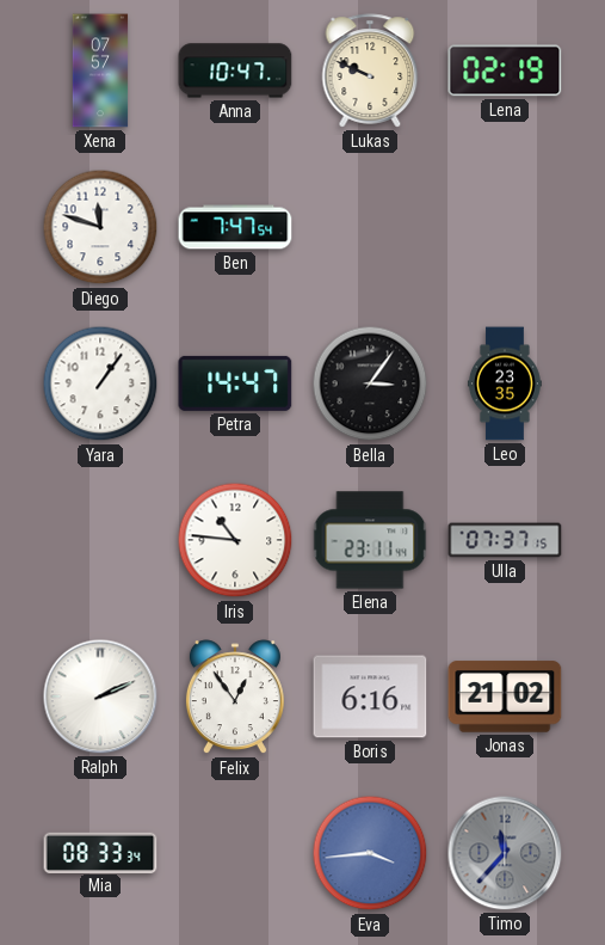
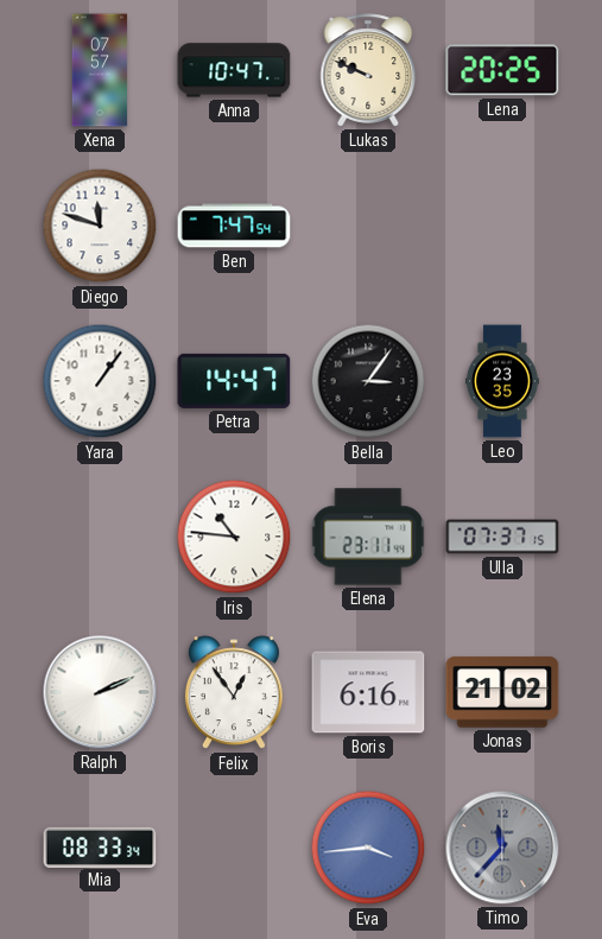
Lena: 02:19 -> 20:25
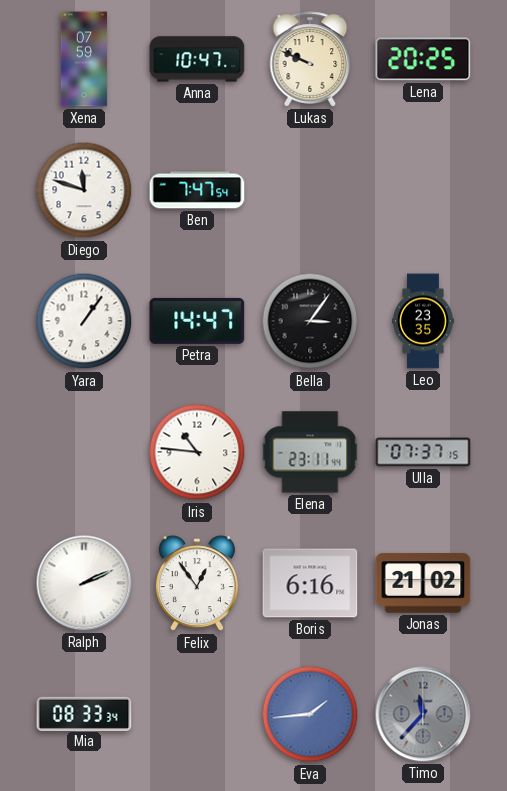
Xena: 07:57 -> 07:59
Eva: 3:44 -> 1:44
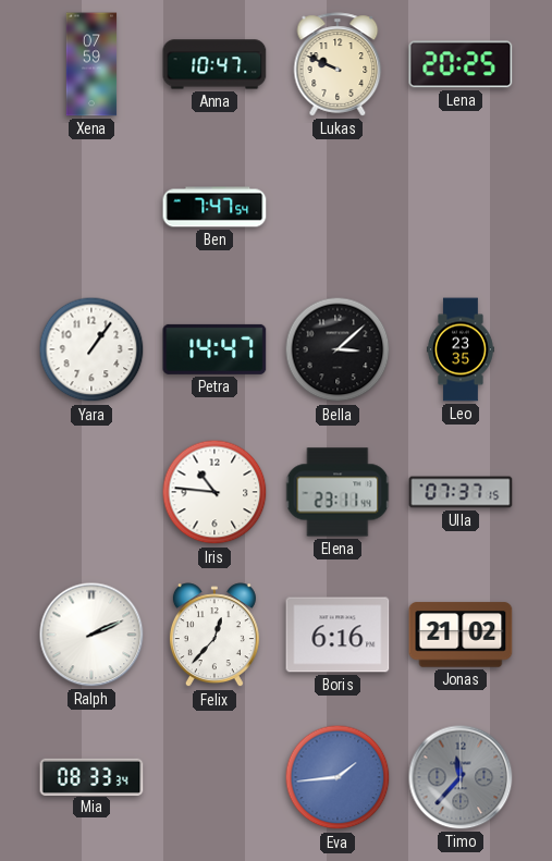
Diego: 11:48 -> none
Bella: 3:06 -> 3:08
Felix: 12:54 -> 12:37
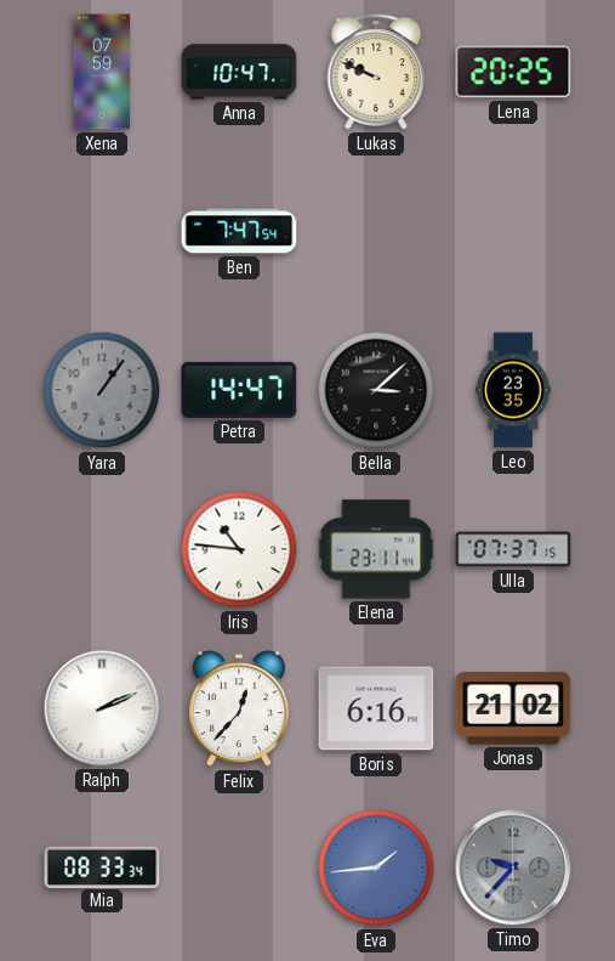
Yara dial: white -> grey
Timo: 11:37 -> 9:37
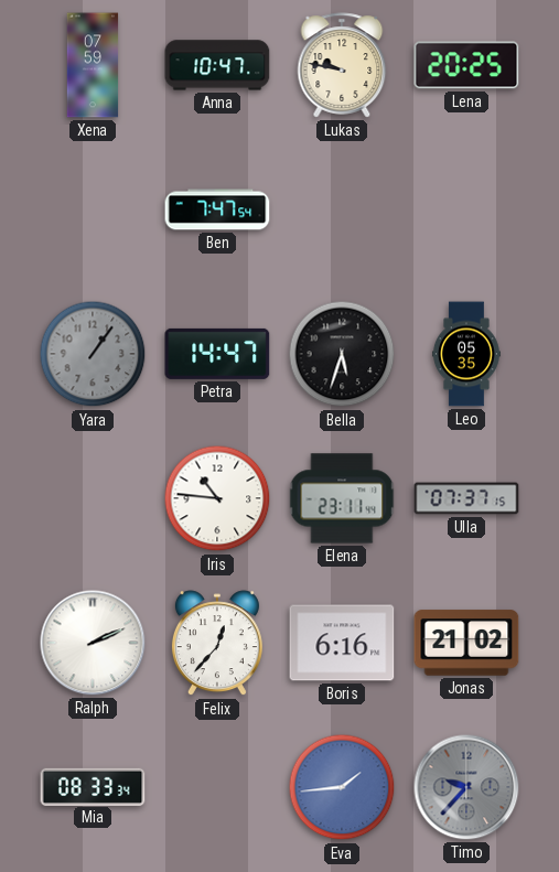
Lukas: 9:49 -> 9:47
Bella: 3:08 -> 5:33
Leo: 23:35 -> 05:35
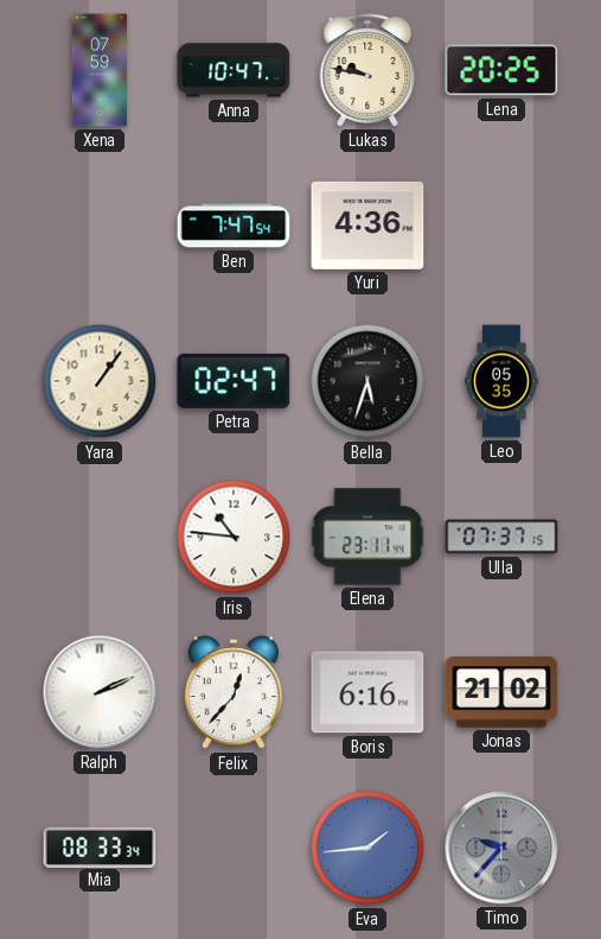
Yuri: none -> 4:36
Yara dial: grey -> cream
Petra: 14:47 -> 02:47
